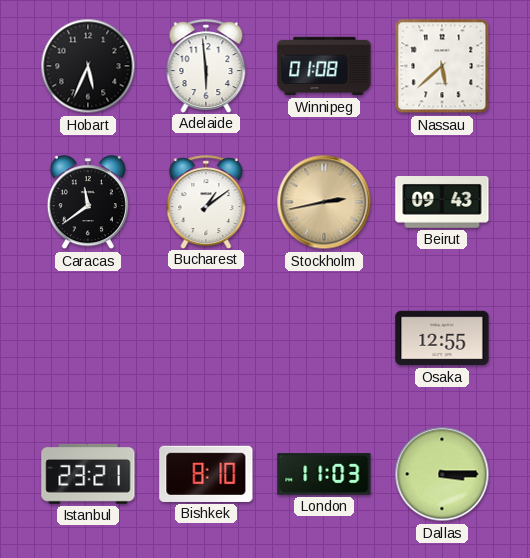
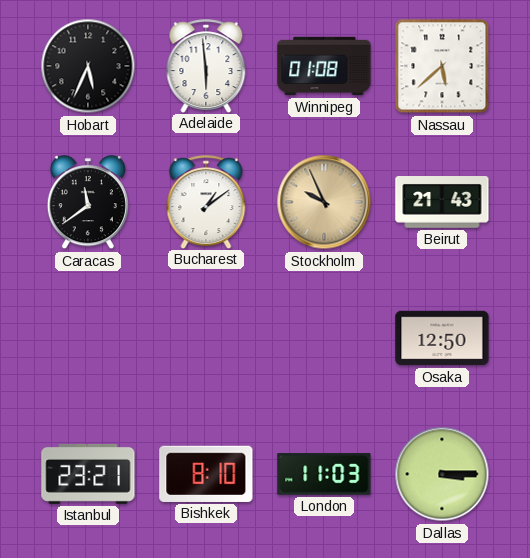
Stockholm: 2:43 -> 9:56
Beirut: 09:43 -> 21:43
Osaka: 12:55 -> 12:50
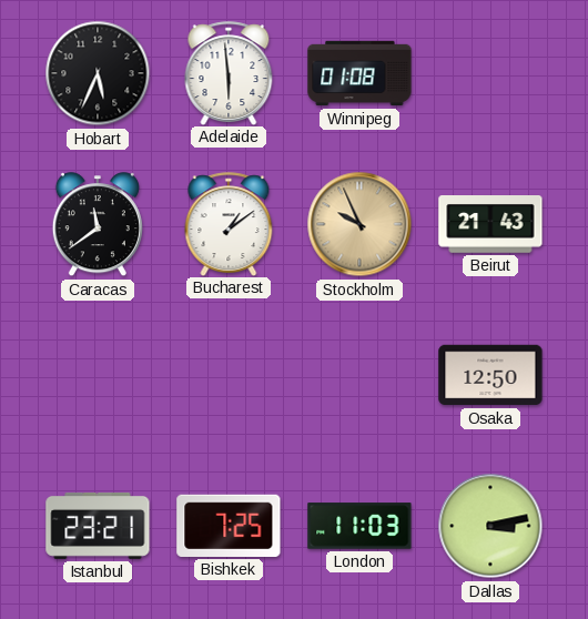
Nassau: 5:38 -> none
Bishkek: 8:10 -> 7:25
Dallas: 3:15 -> 3:13
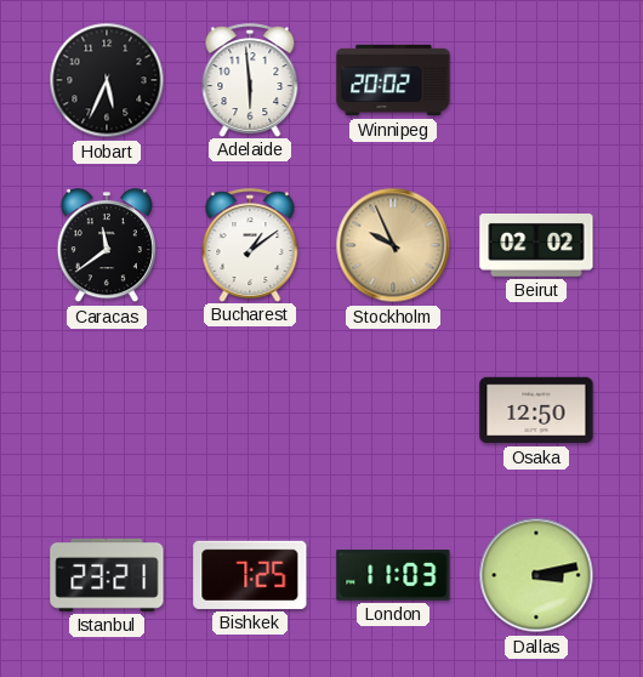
Winnipeg: 01:08 -> 20:02
Beirut: 21:43 -> 02:02
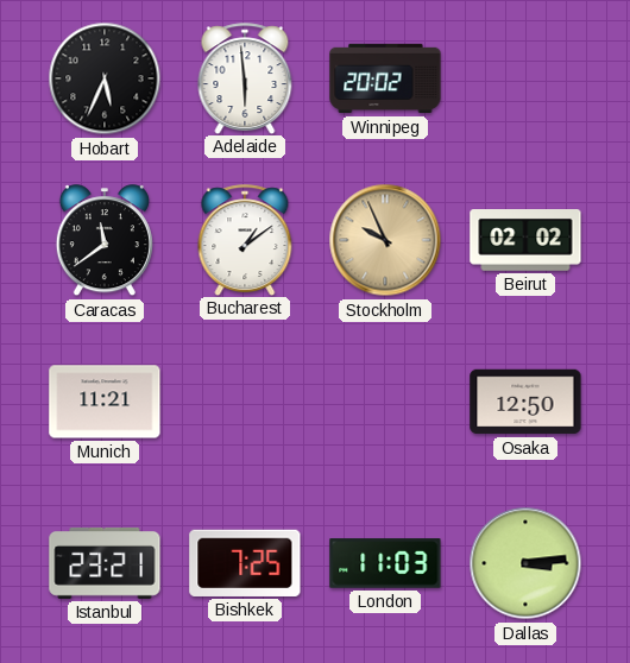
Munich: none -> 11:21
Dallas: 3:13 -> 3:14
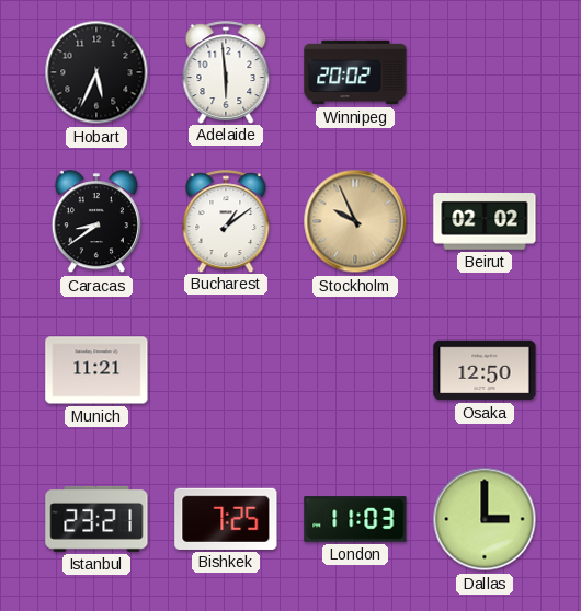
Caracas: 11:39 -> 8:39
Dallas: 3:14 -> 3:00
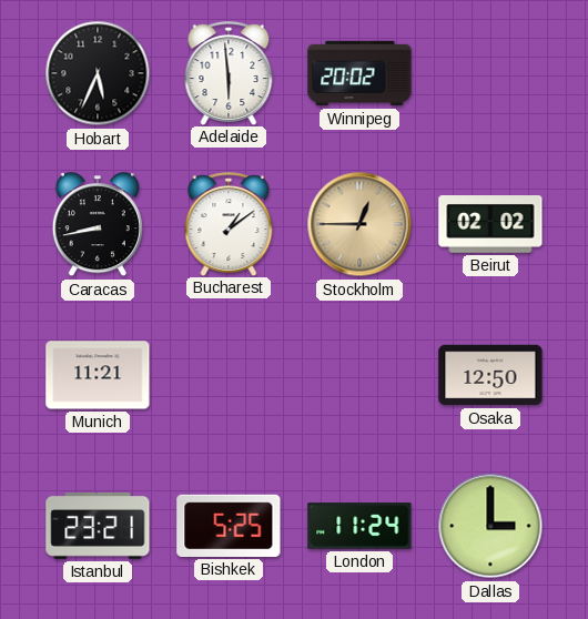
Caracas: 8:39 -> 8:43
Stockholm: 9:56 -> 12:45
Bishkek: 7:25 -> 5:25
London: 11:03 -> 11:24
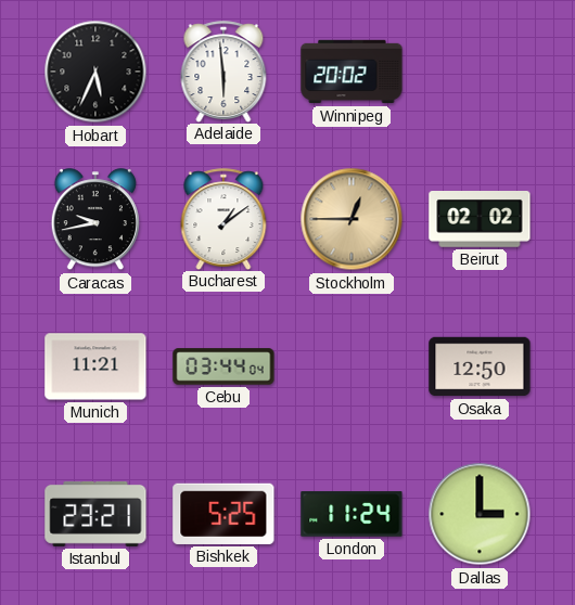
Caracas: 8:43 -> 9:43
Cebu: none -> 03:44
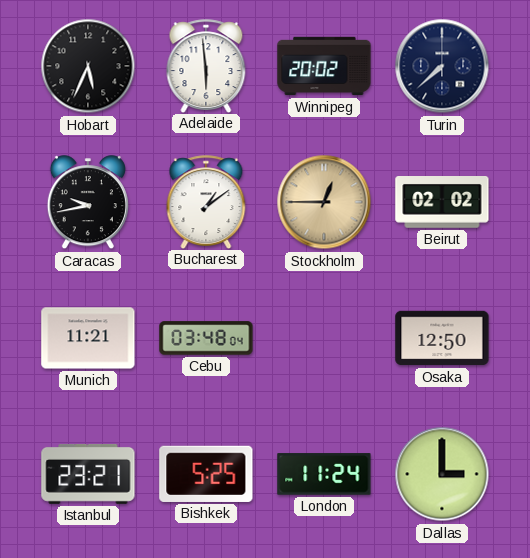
Turin: none -> 7:38
Cebu: 03:44 -> 03:48
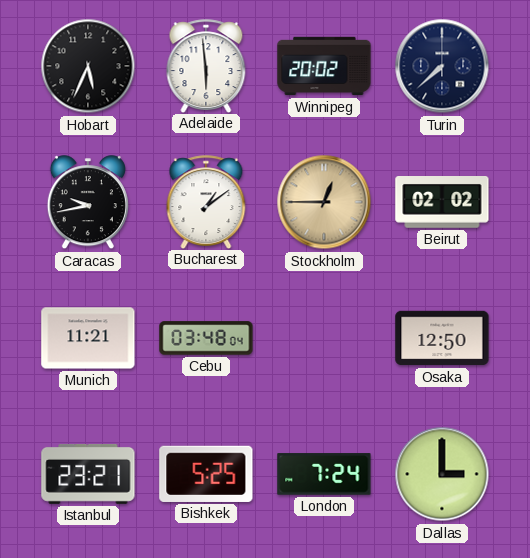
London: 11:24 -> 7:24
